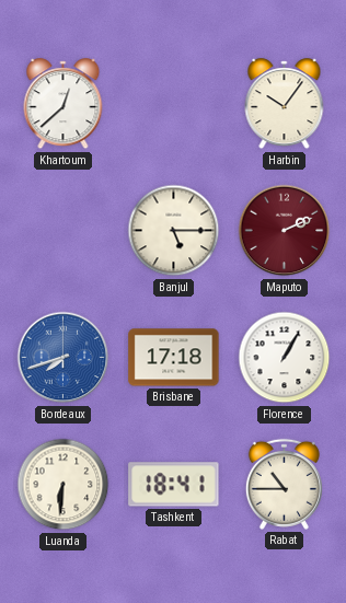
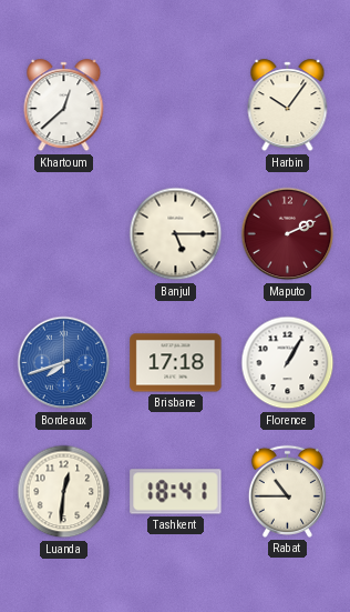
Luanda: 6:31 -> 12:31
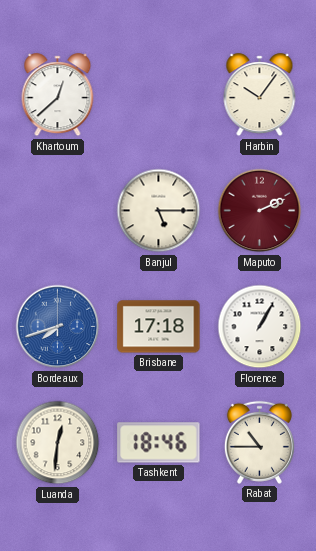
Tashkent: 18:41 -> 18:46
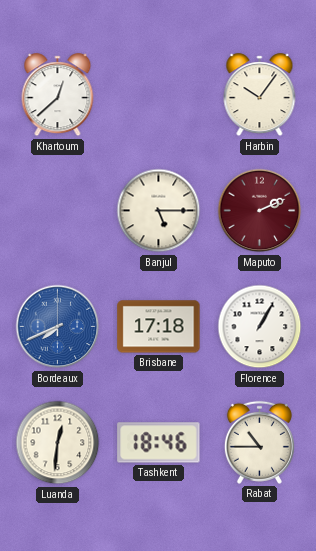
Bordeaux: 7:42 -> 7:41
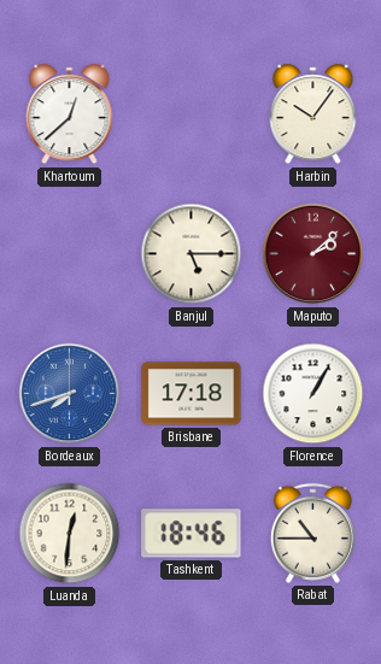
Maputo: 2:11 -> 2:08
Bordeaux: 7:41 -> 7:42
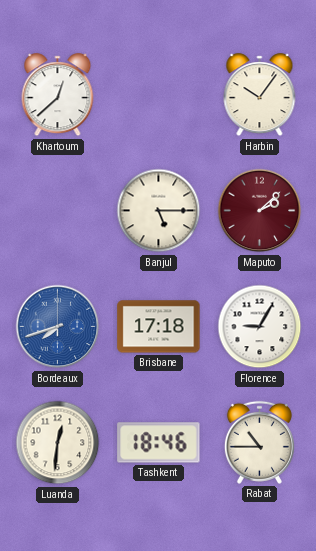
Florence: 1:05 -> 9:05
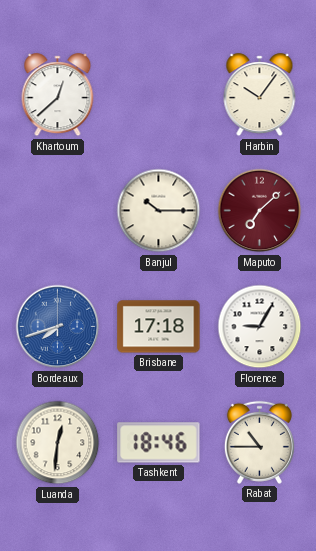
Banjul: 5:15 -> 10:15
Maputo: 2:08 -> 7:08
